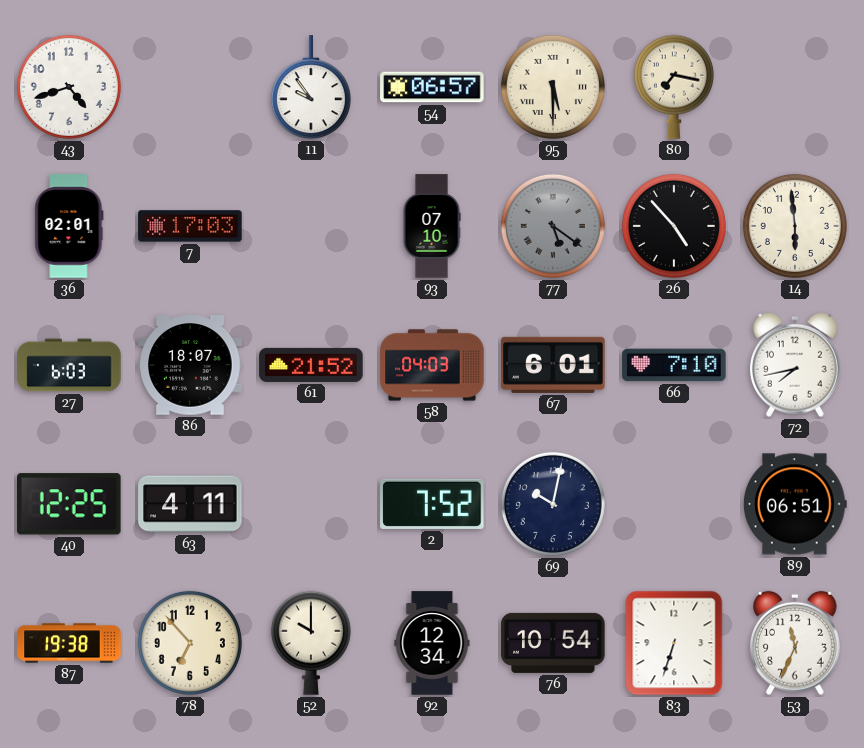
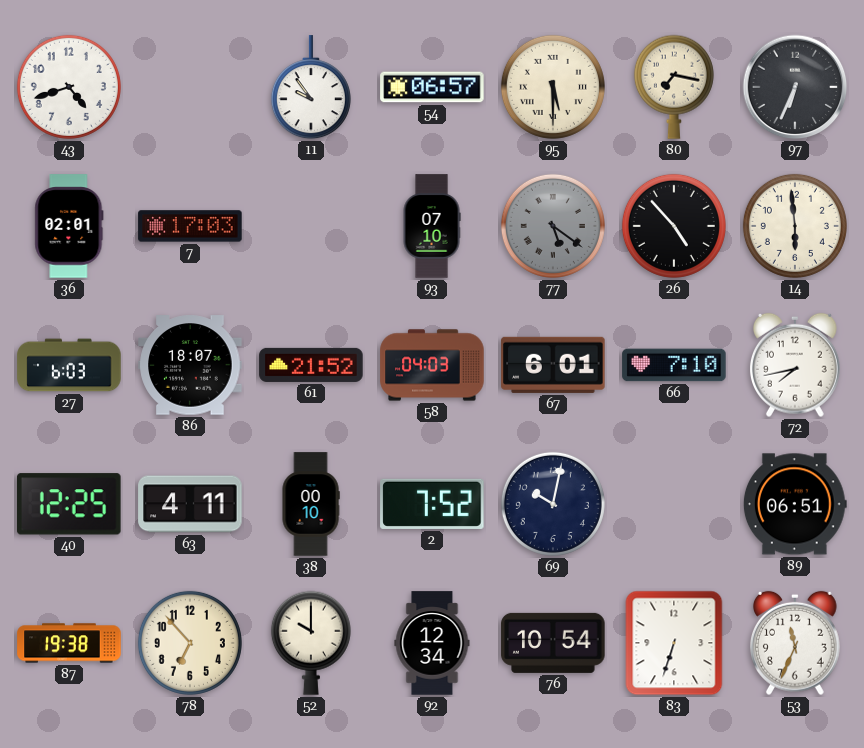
97: none -> 6:34
38: none -> 00:10
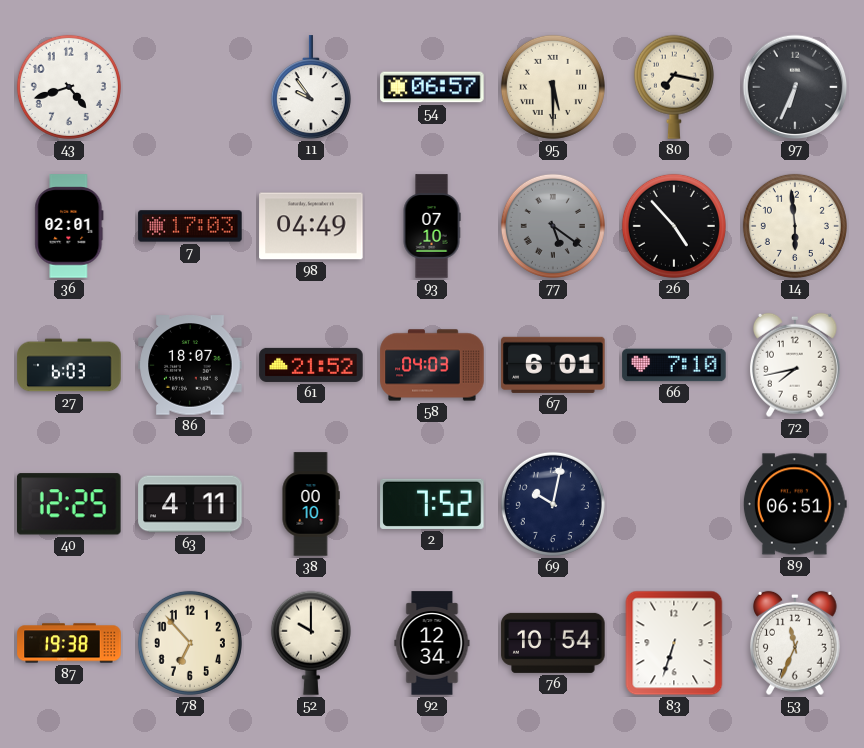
98: none -> 04:49
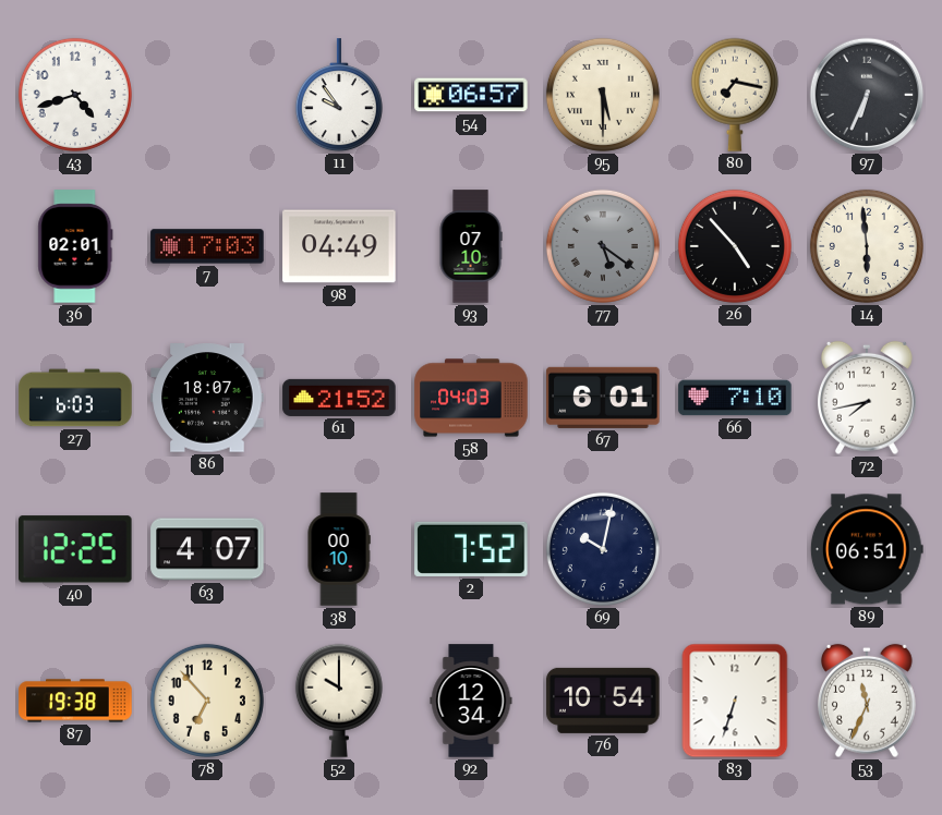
63: 4:11 -> 4:07
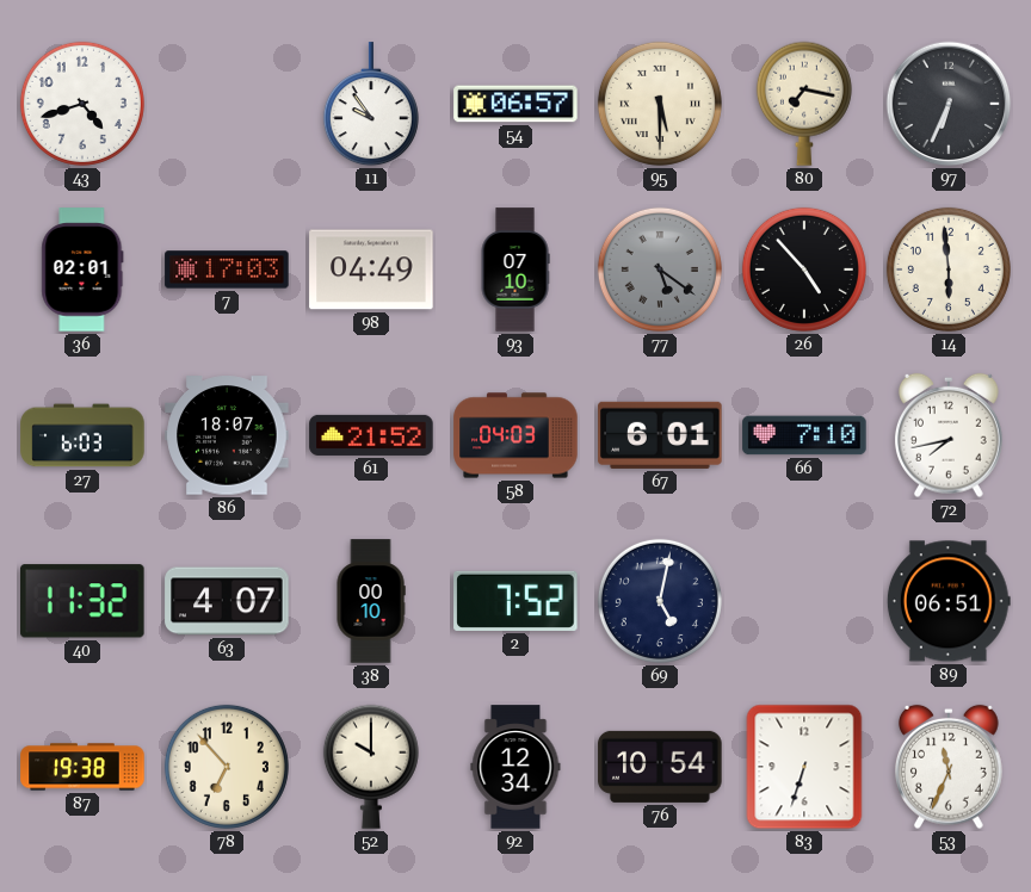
40: 12:25 -> 11:32
69: 10:02 -> 5:02
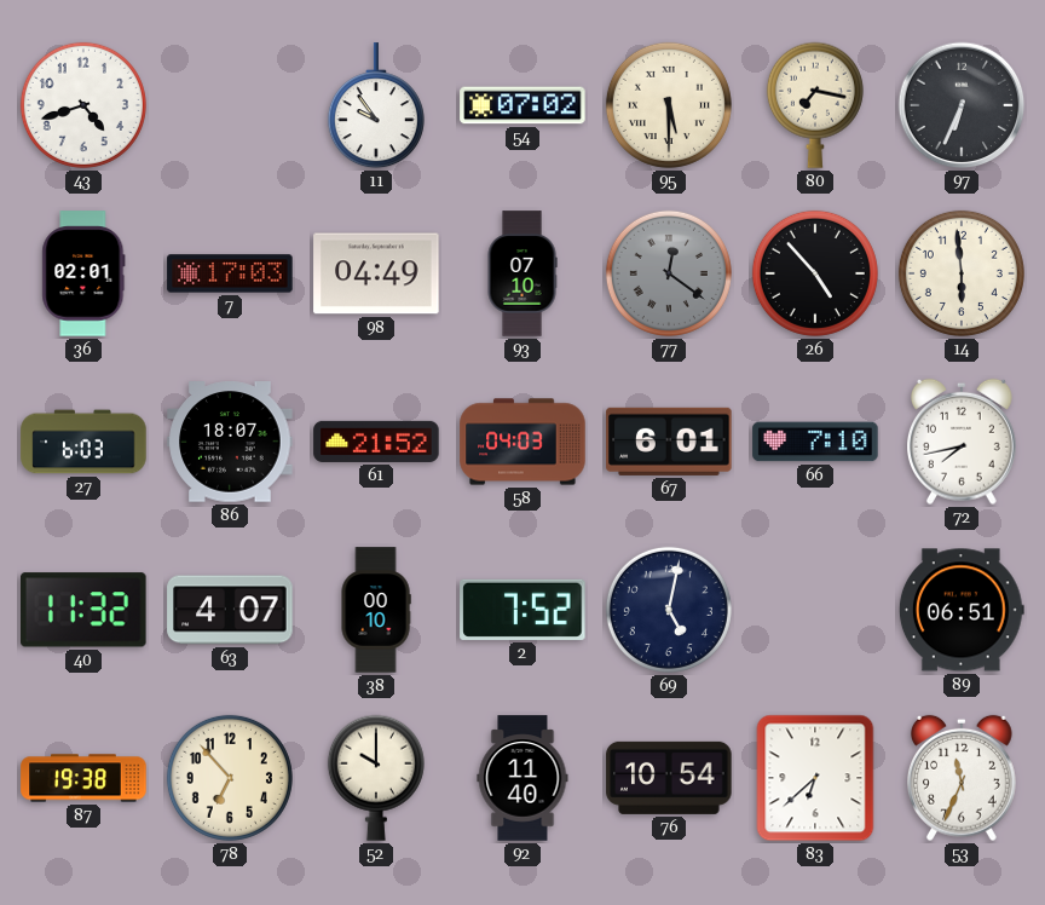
54: 06:57 -> 07:02
77: 5:21 -> 12:21
92: 12:34 -> 11:40
83: 6:33 -> 6:38
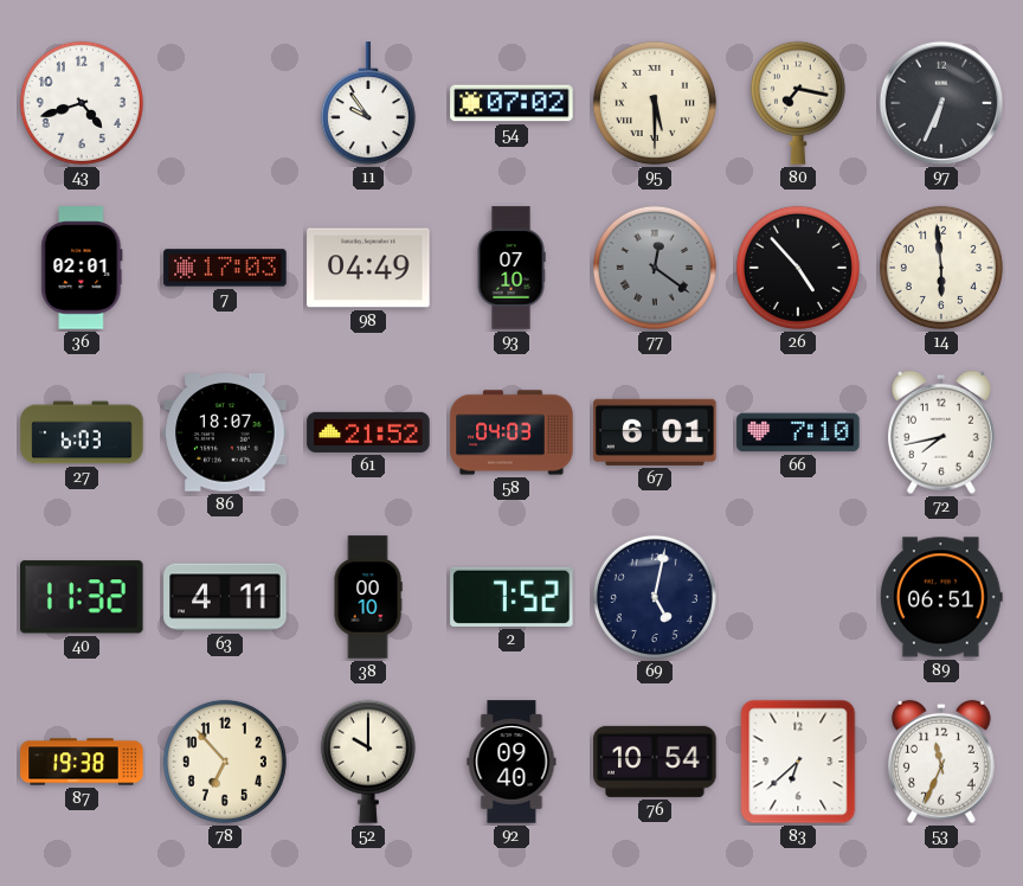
63: 4:07 -> 4:11
92: 11:40 -> 09:40
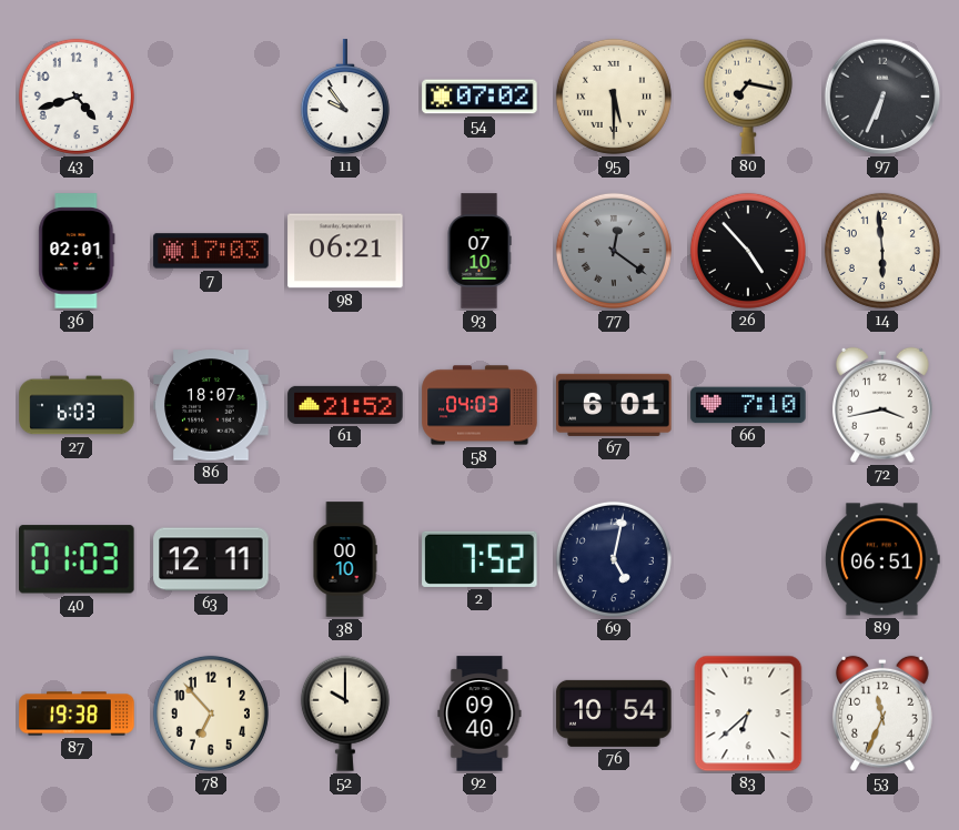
98: 04:49 -> 06:21
72: 7:43 -> 3:43
40: 11:32 -> 01:03
63: 4:11 -> 12:11
